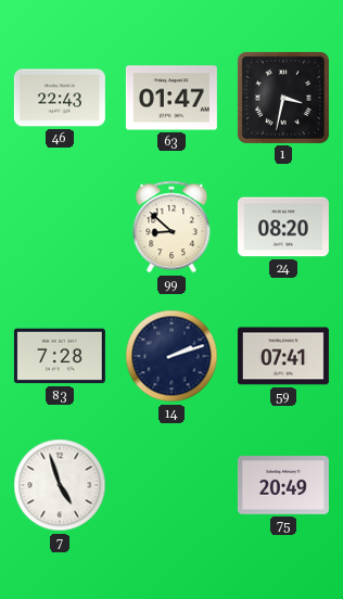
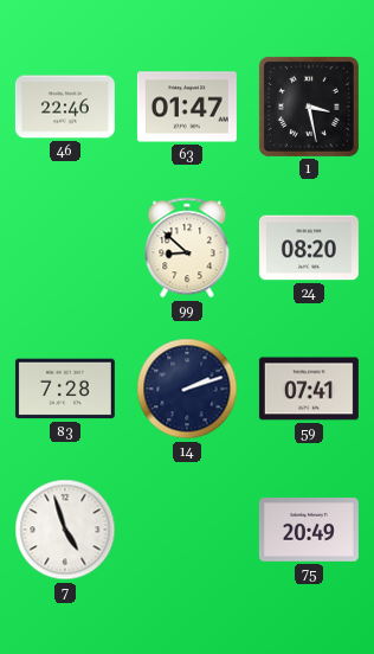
46: 22:43 -> 22:46
1: 3:32 -> 3:28
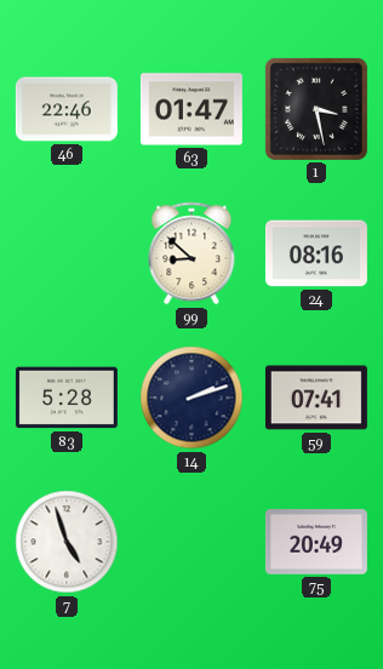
24: 08:20 -> 08:16
83: 7:28 -> 5:28
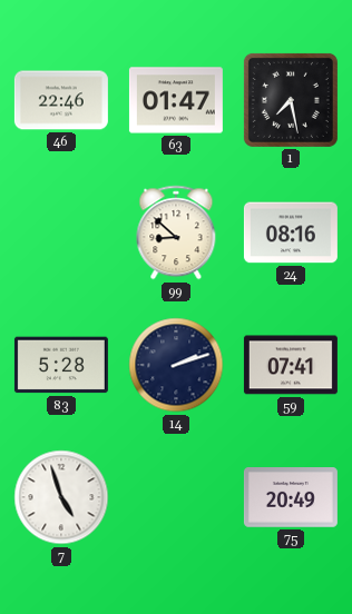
1: 3:28 -> 7:28
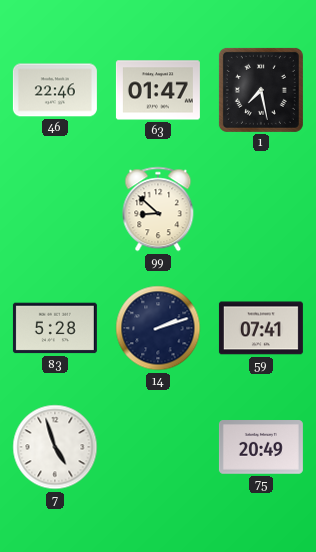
24: 08:16 -> none
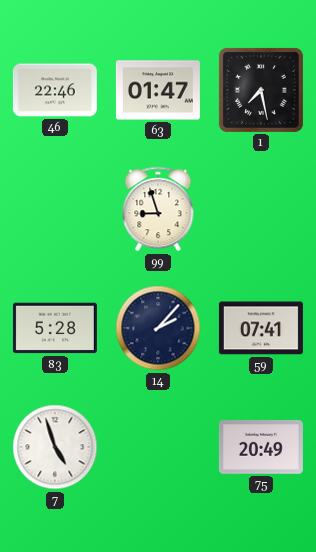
99: 8:52 -> 8:57
14: 2:12 -> 2:07
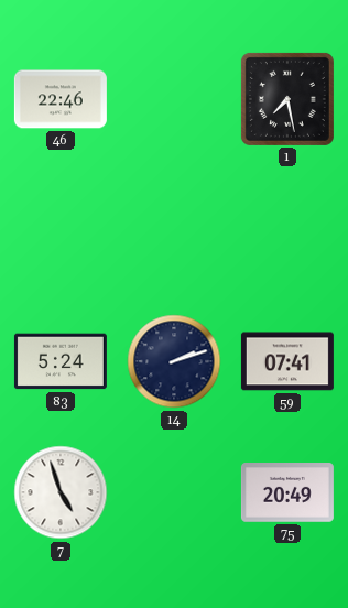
63: 01:47 -> none
99: 8:57 -> none
83: 5:28 -> 5:24
14: 2:07 -> 2:12
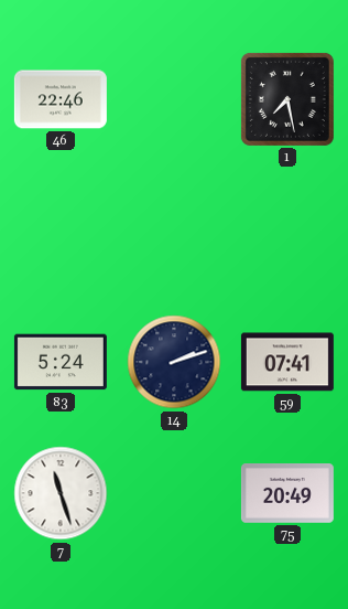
7: 4:57 -> 11:27
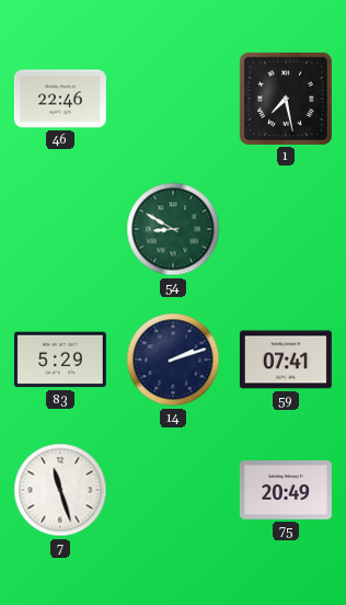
54: none -> 8:50
83: 5:24 -> 5:29
